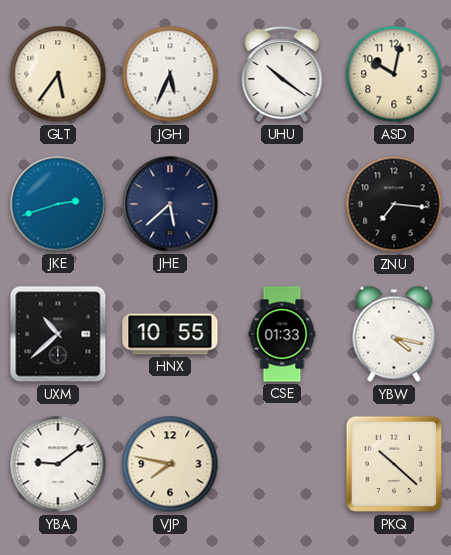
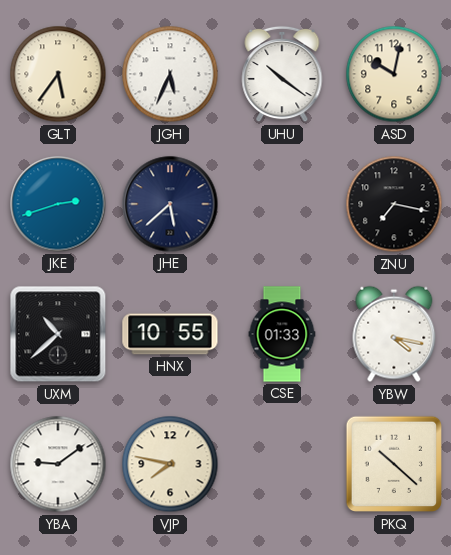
ZNU: 7:16 -> 7:17
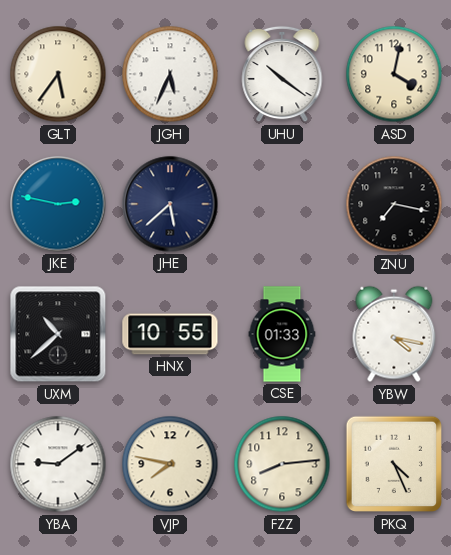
ASD: 10:02 -> 4:02
JKE: 2:42 -> 2:47
FZZ: none -> 8:14
PKQ: 10:22 -> 4:26
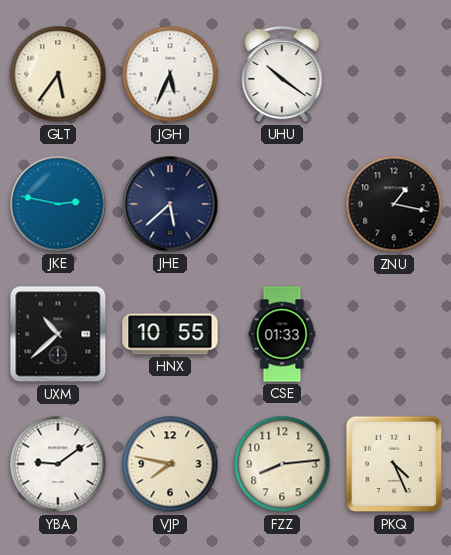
ASD: 4:02 -> none
ZNU: 7:17 -> 1:17
YBW: 4:17 -> none
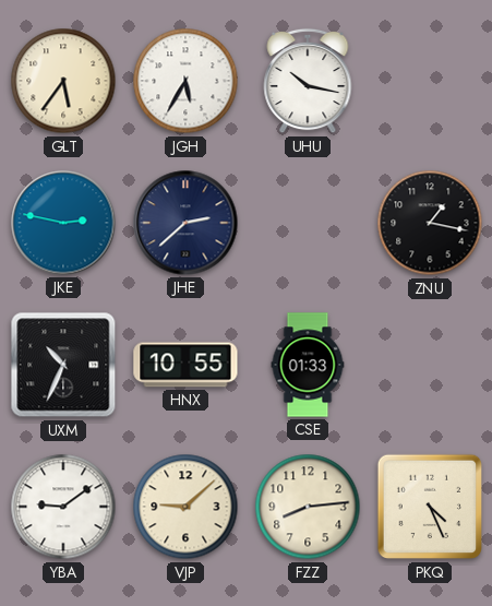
JGH: 5:34 -> 5:35
UHU: 10:21 -> 10:17
JHE: 5:38 -> 2:38
UXM: 10:38 -> 10:34
VJP: 7:47 -> 9:08
